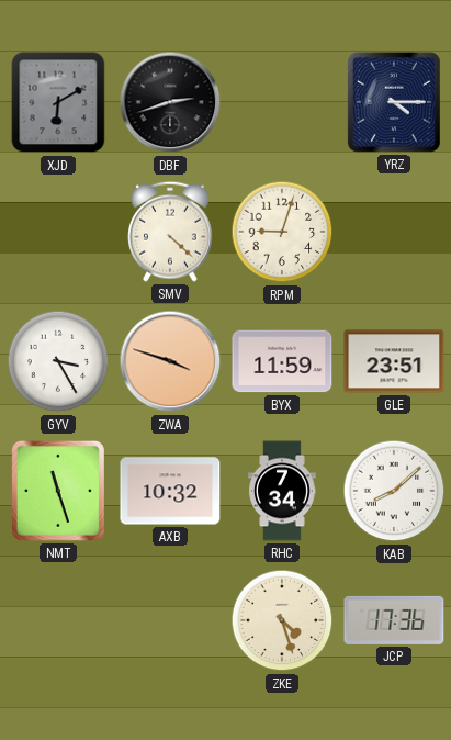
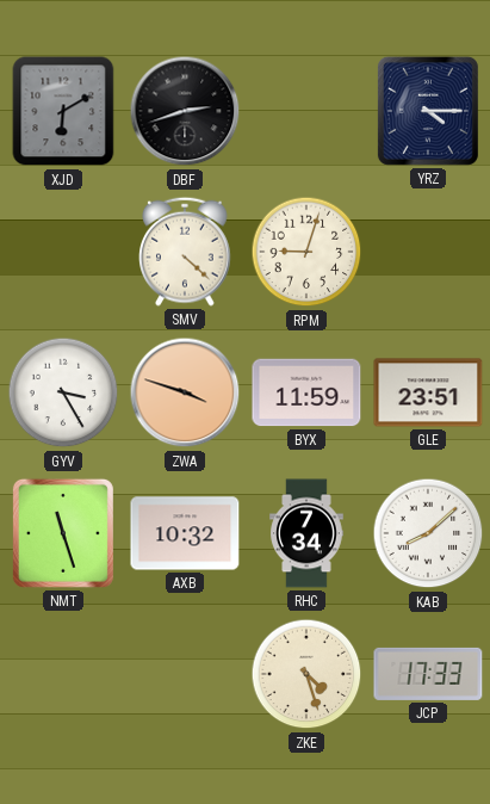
JCP: 17:36 -> 17:33
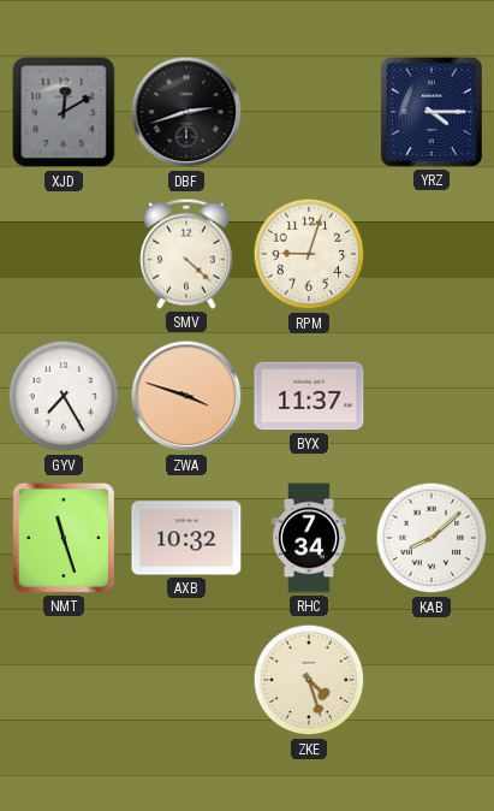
XJD: 6:10 -> 12:10
GYV: 3:25 -> 7:25
BYX: 11:59 -> 11:37
GLE: 23:51 -> none
JCP: 17:33 -> none
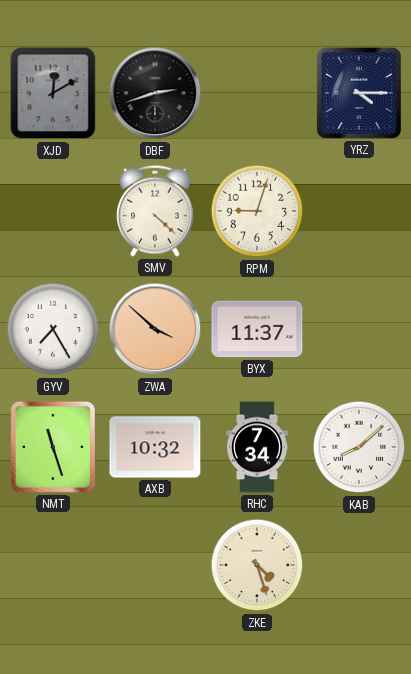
ZWA: 3:48 -> 3:52
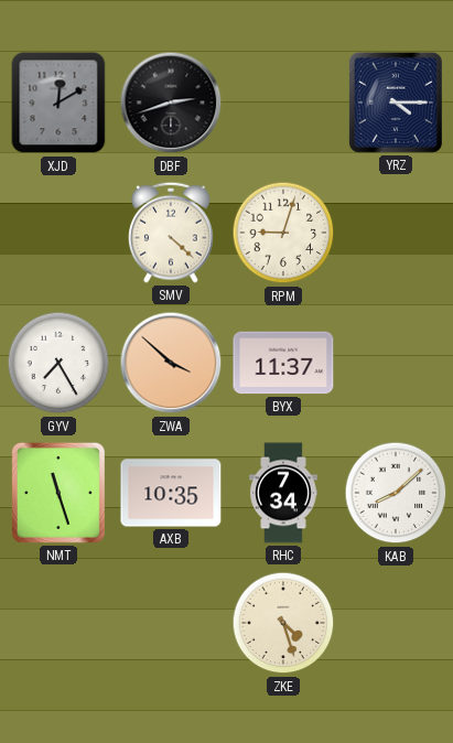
AXB: 10:32 -> 10:35
